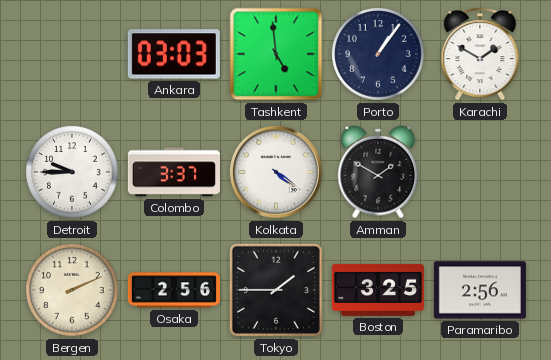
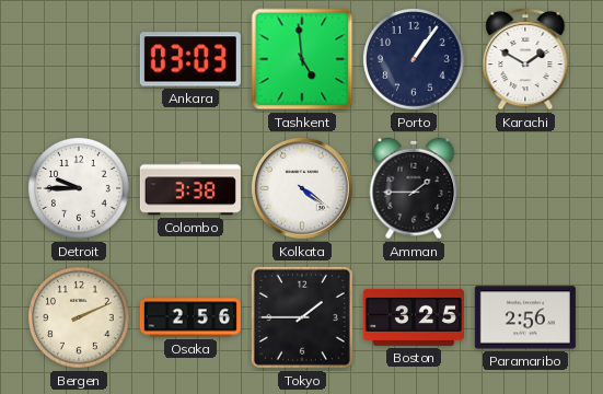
Colombo: 3:37 -> 3:38
Amman: 1:50 -> 1:45
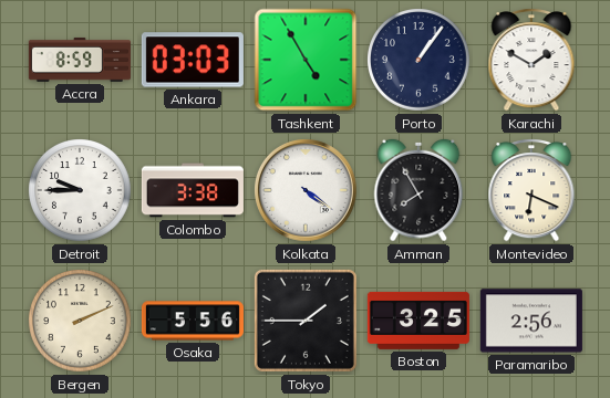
Accra: none -> 8:59
Tashkent: 4:59 -> 4:55
Amman: 1:45 -> 7:55
Montevideo: none -> 6:19
Osaka: 2:56 -> 5:56
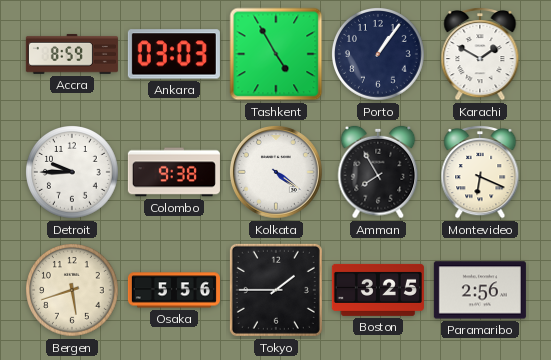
Colombo: 3:38 -> 9:38
Bergen: 2:11 -> 5:42
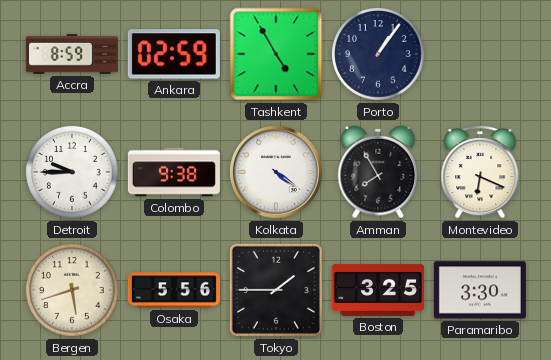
Ankara: 03:03 -> 02:59
Karachi: 1:50 -> none
Paramaribo: 2:56 -> 3:30
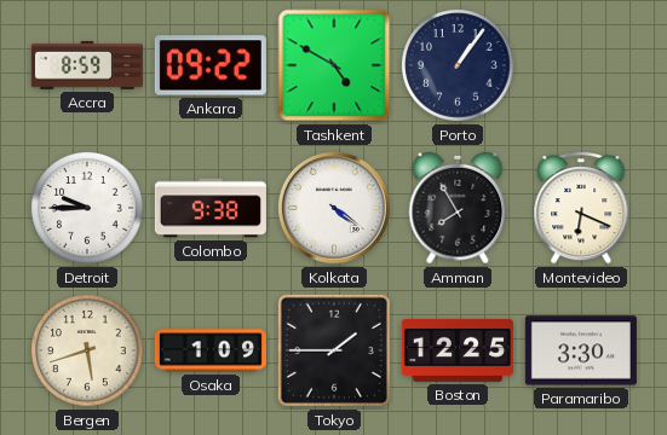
Ankara: 02:59 -> 09:22
Tashkent: 4:55 -> 4:50
Osaka: 5:56 -> 1:09
Boston: 3:25 -> 12:25
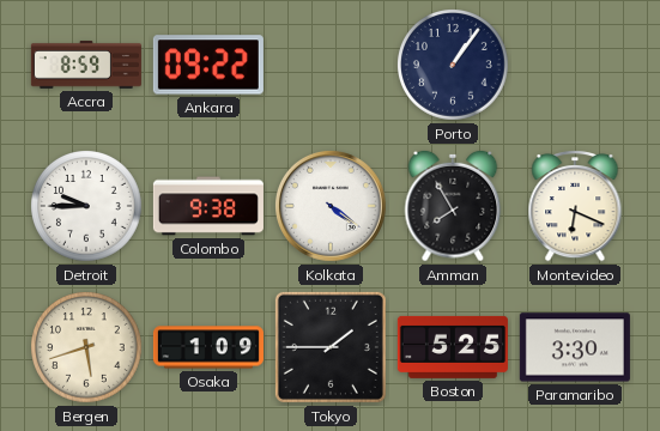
Tashkent: 4:50 -> none
Boston: 12:25 -> 5:25
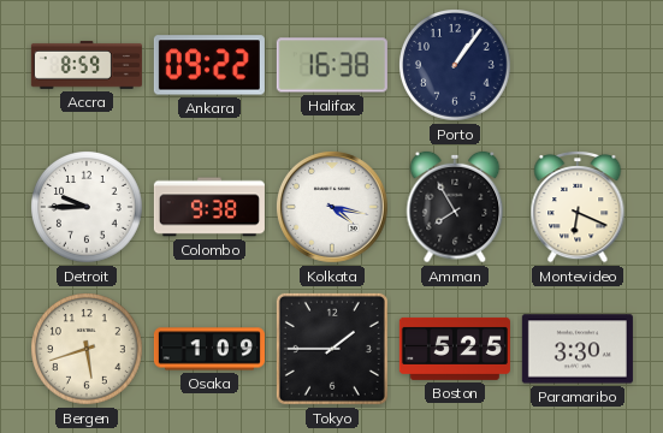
Halifax: none -> 16:38
Kolkata: 4:21 -> 4:17
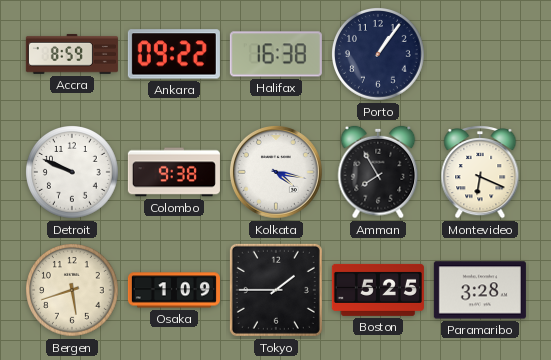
Detroit: 9:45 -> 9:49
Paramaribo: 3:30 -> 3:28
